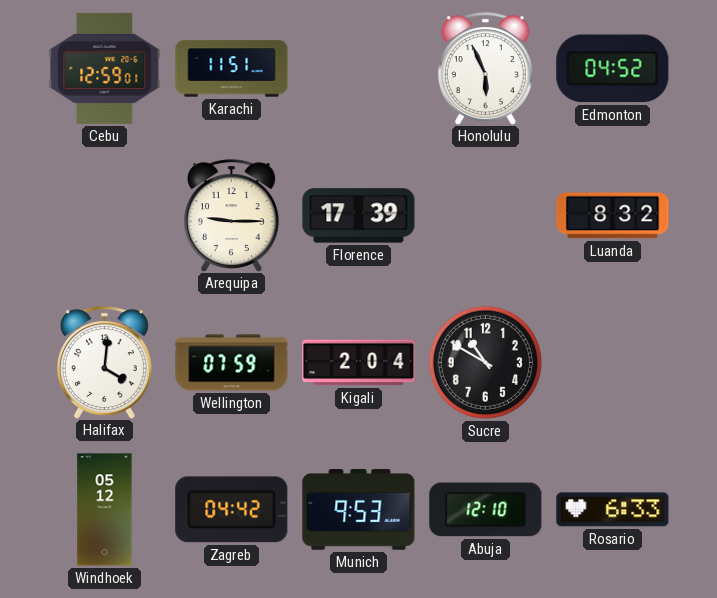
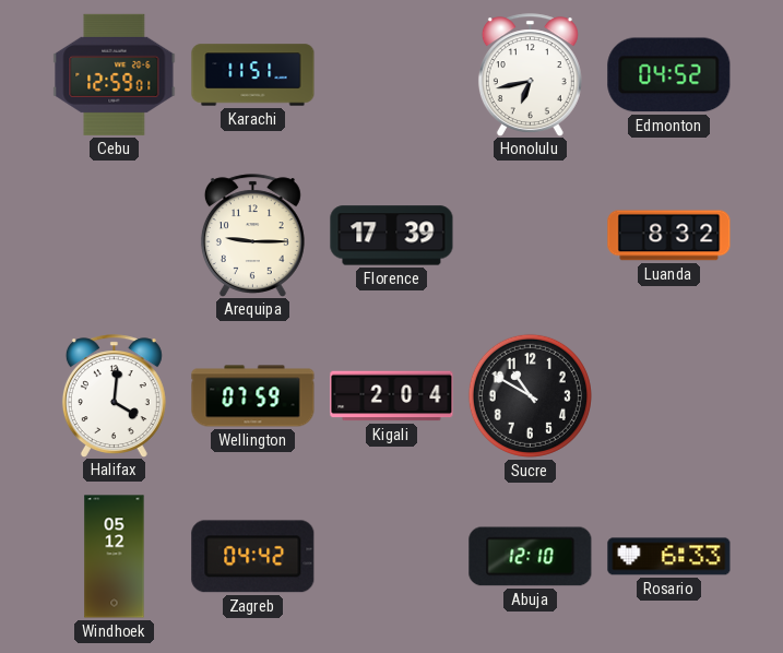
Honolulu: 5:56 -> 6:43
Munich: 9:53 -> none
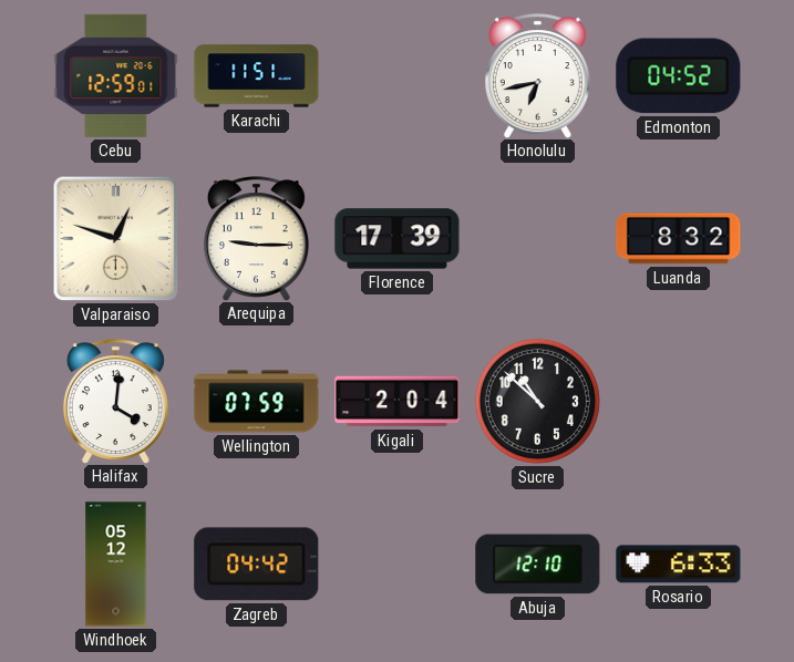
Valparaiso: none -> 12:48
Sucre: 10:50 -> 10:52
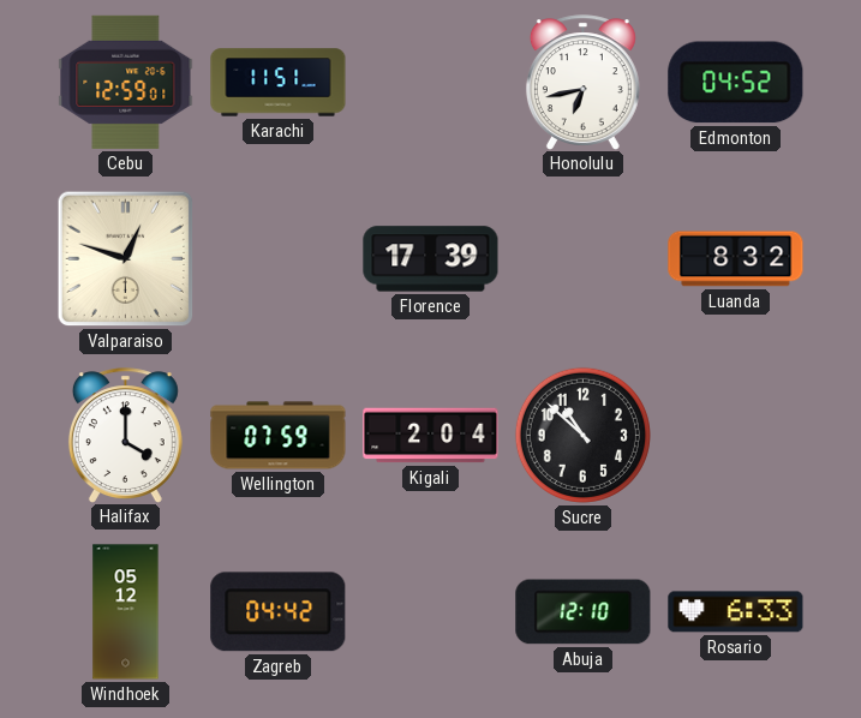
Arequipa: 9:15 -> none
Halifax: 4:01 -> 4:00
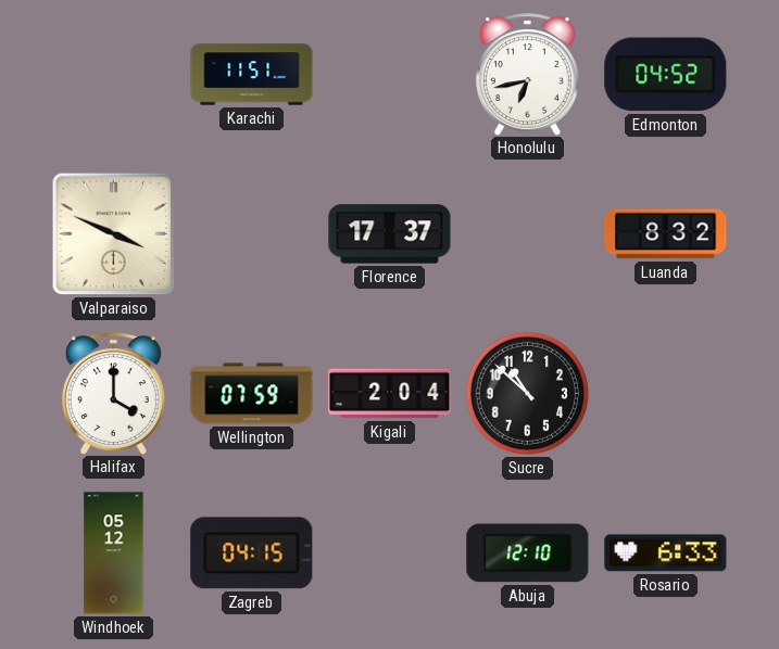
Cebu: 12:59 -> none
Valparaiso: 12:48 -> 3:49
Florence: 17:39 -> 17:37
Zagreb: 04:42 -> 04:15
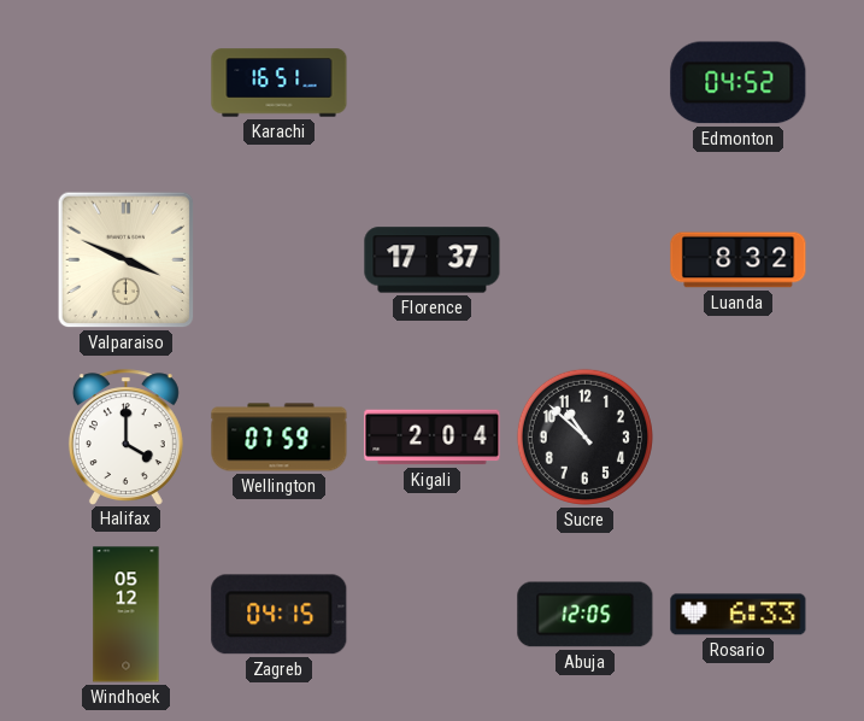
Karachi: 11:51 -> 16:51
Honolulu: 6:43 -> none
Abuja: 12:10 -> 12:05
